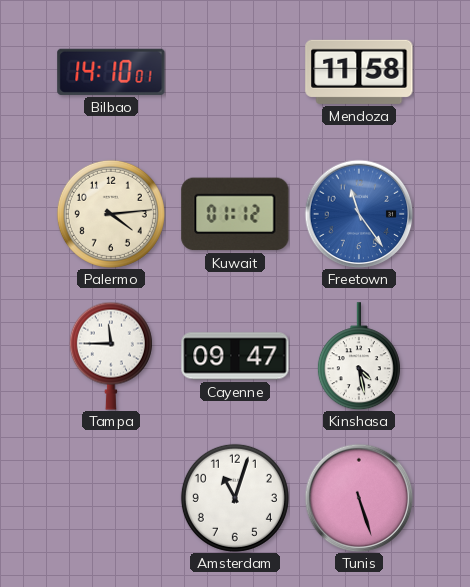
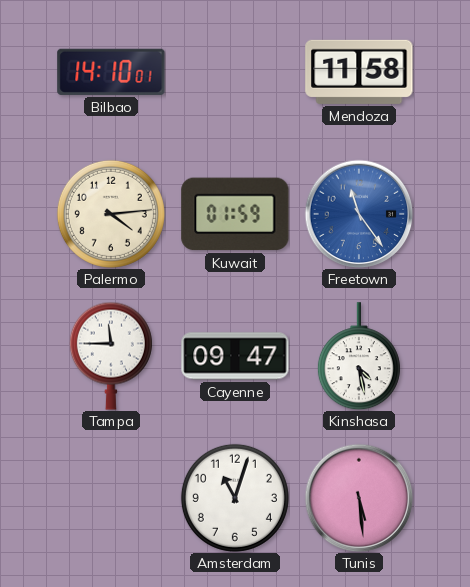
Kuwait: 01:12 -> 01:59
Tunis: 5:27 -> 5:29
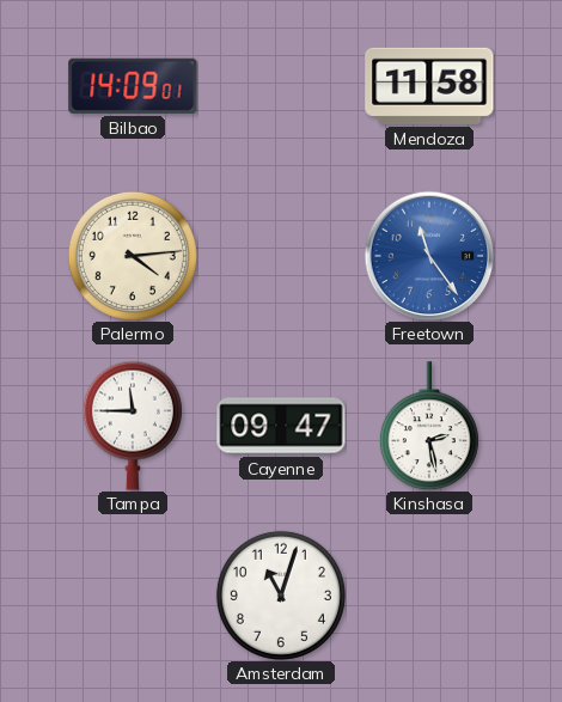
Bilbao: 14:10 -> 14:09
Kuwait: 01:59 -> none
Kinshasa: 4:28 -> 2:28
Tunis: 5:29 -> none
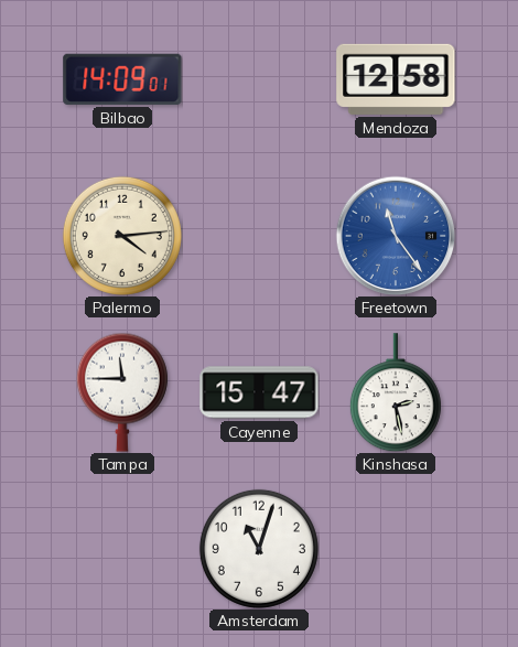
Mendoza: 11:58 -> 12:58
Cayenne: 09:47 -> 15:47
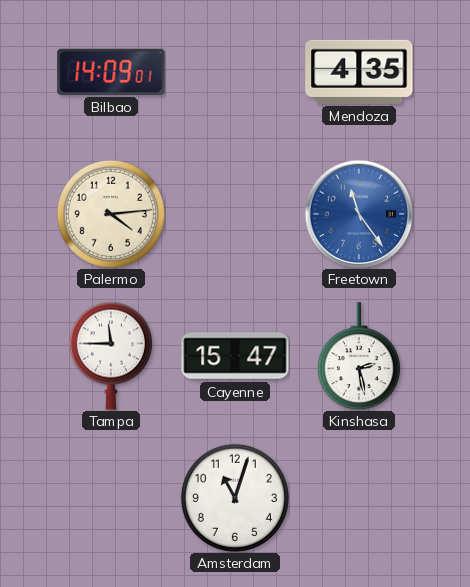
Mendoza: 12:58 -> 4:35
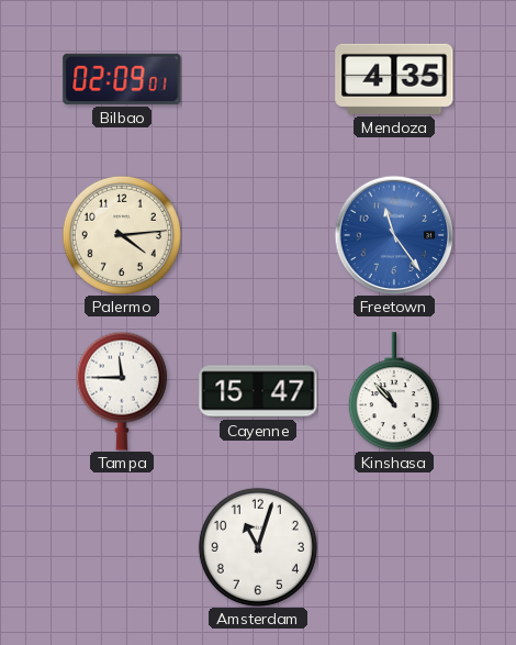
Bilbao: 14:09 -> 02:09
Kinshasa: 2:28 -> 10:53
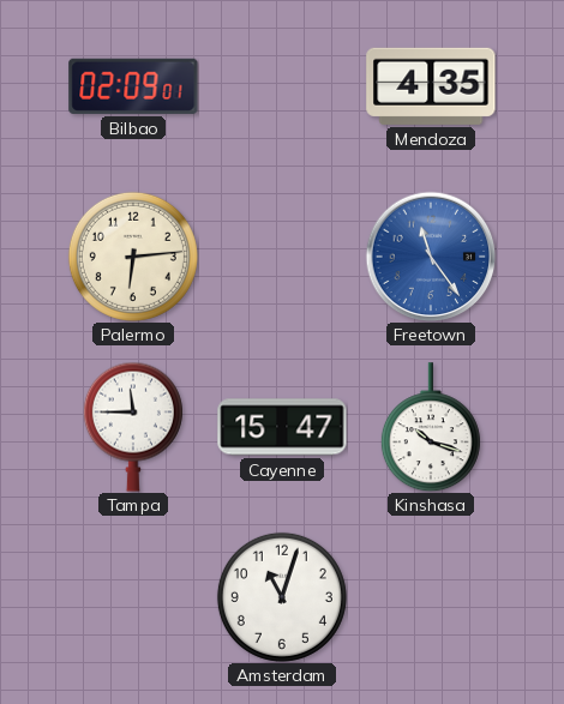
Palermo: 4:14 -> 6:14
Kinshasa: 10:53 -> 10:18
